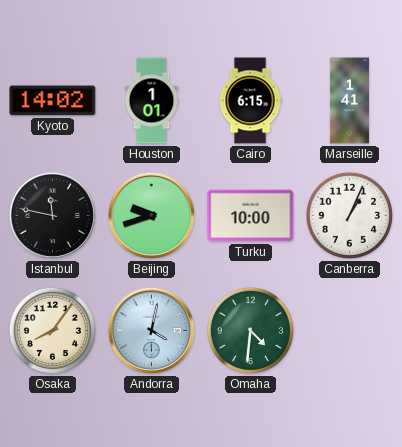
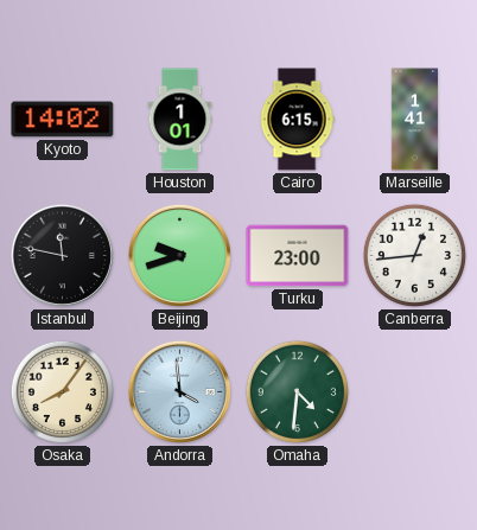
Turku: 10:00 -> 23:00
Canberra: 1:04 -> 12:44
Andorra: 4:02 -> 3:59
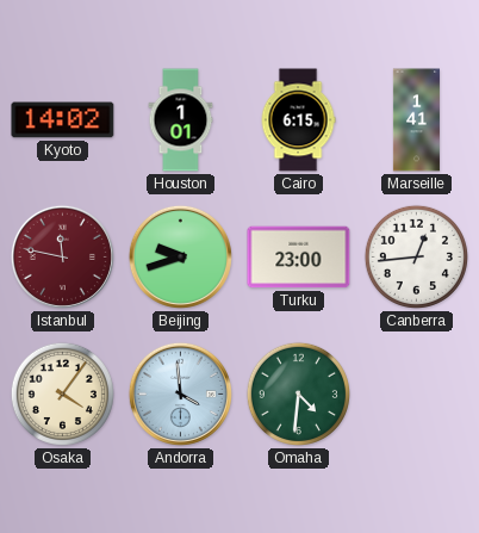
Istanbul dial: black -> burgundy
Osaka: 8:06 -> 4:06
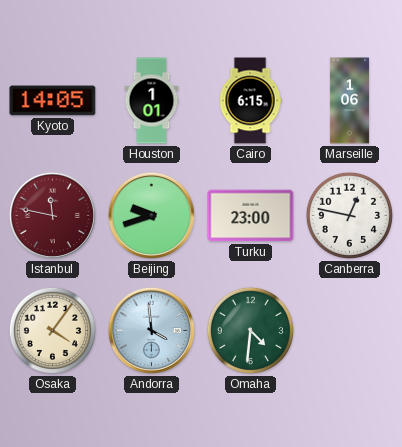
Kyoto: 14:02 -> 14:05
Marseille: 1:41 -> 1:06
Canberra: 12:44 -> 12:47
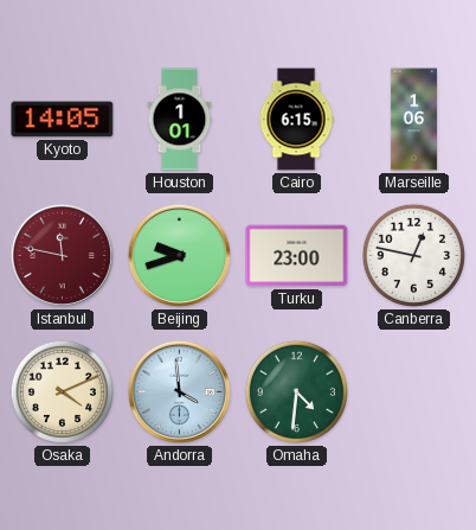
Osaka: 4:06 -> 4:11
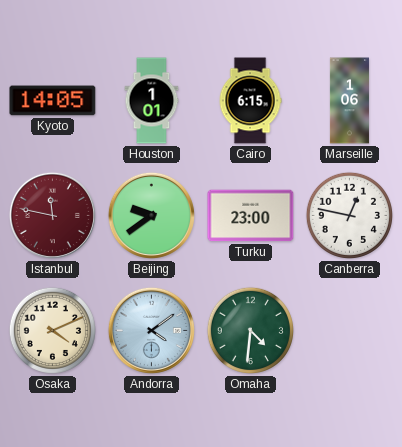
Beijing: 9:42 -> 9:39
Andorra: 3:59 -> 4:09
